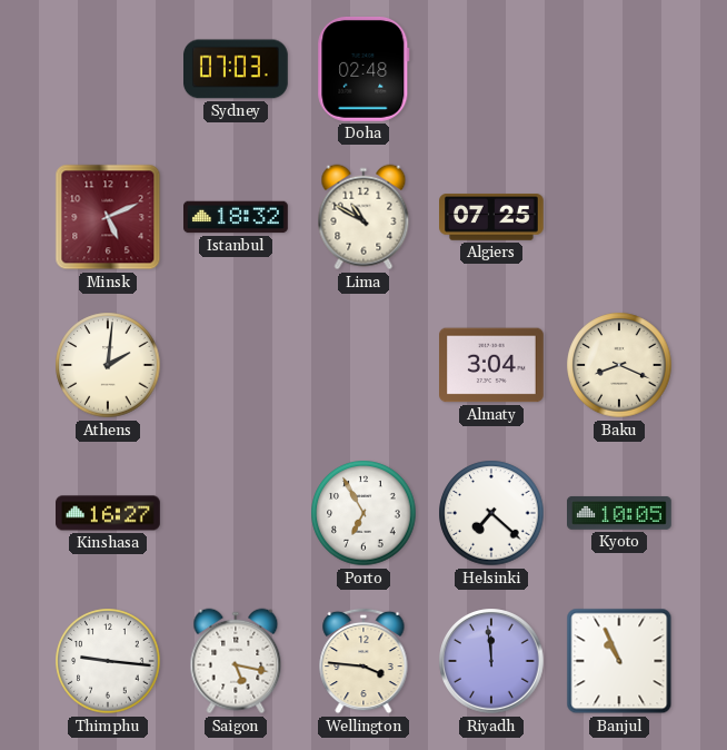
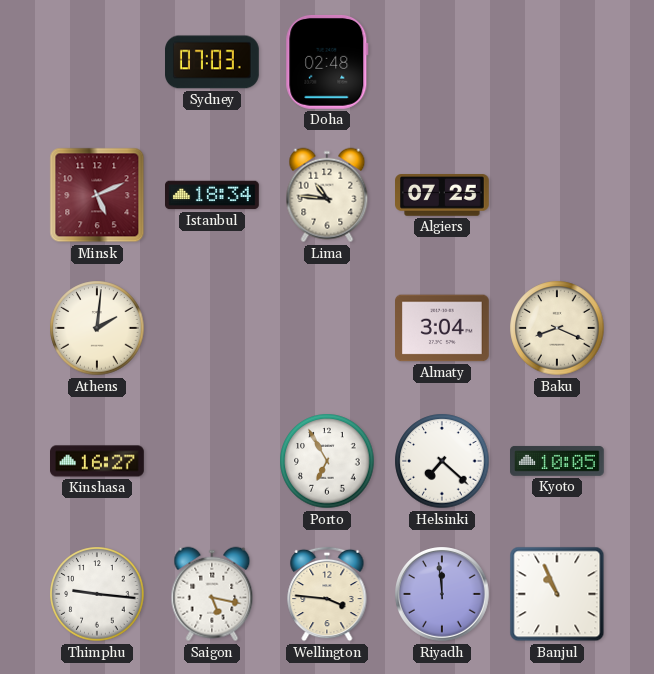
Istanbul: 18:32 -> 18:34
Lima: 10:50 -> 10:46
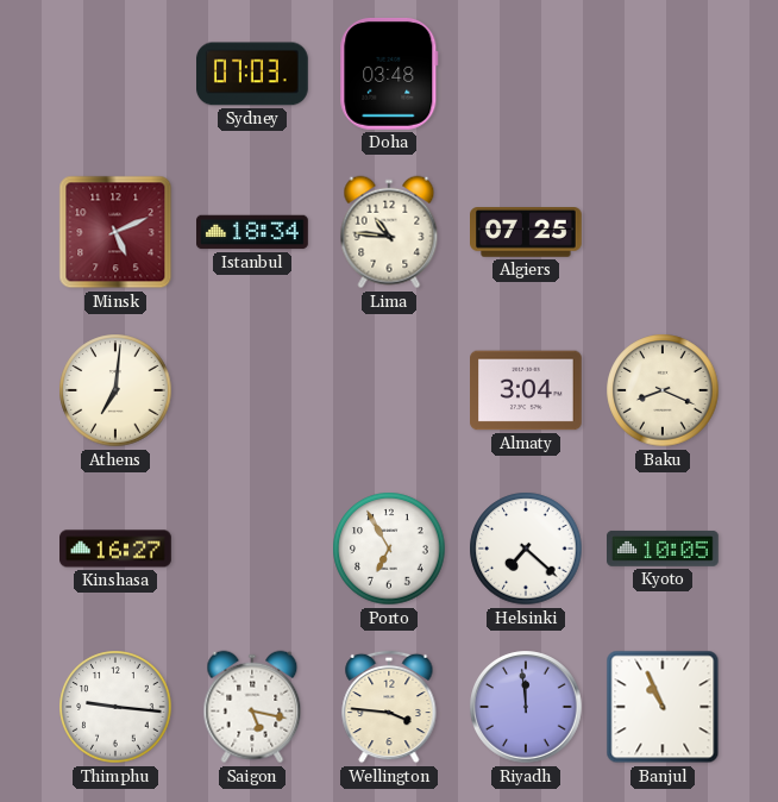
Doha: 02:48 -> 03:48
Athens: 2:01 -> 7:01
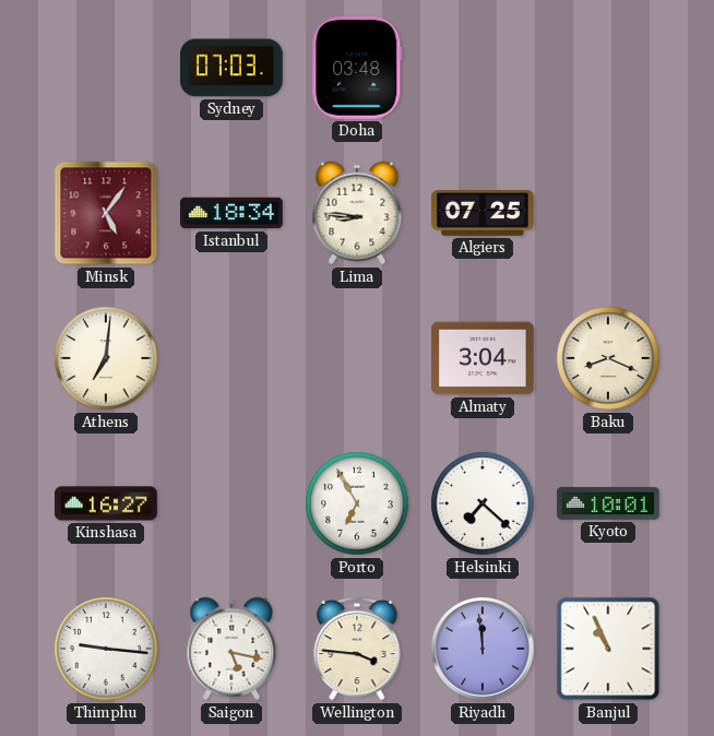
Minsk: 5:11 -> 5:06
Lima: 10:46 -> 8:46
Kyoto: 10:05 -> 10:01
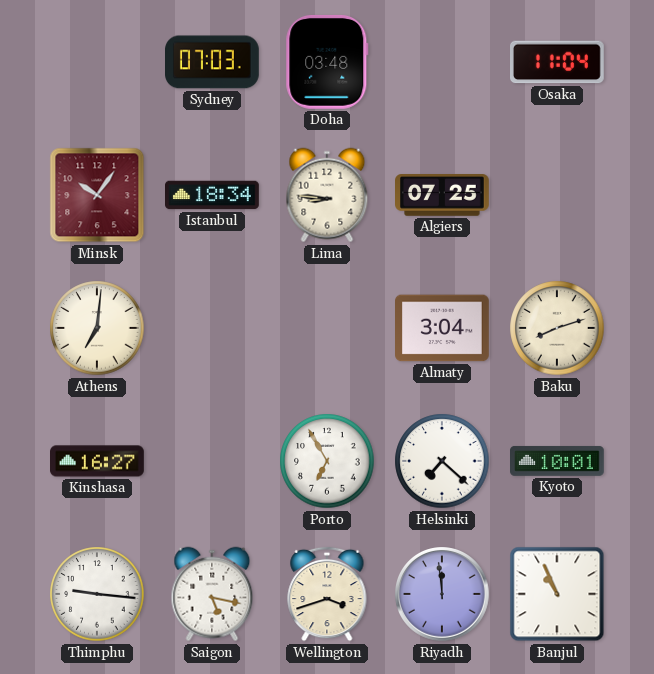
Osaka: none -> 11:04
Minsk: 5:06 -> 10:06
Baku: 8:19 -> 8:12
Wellington: 3:46 -> 3:42
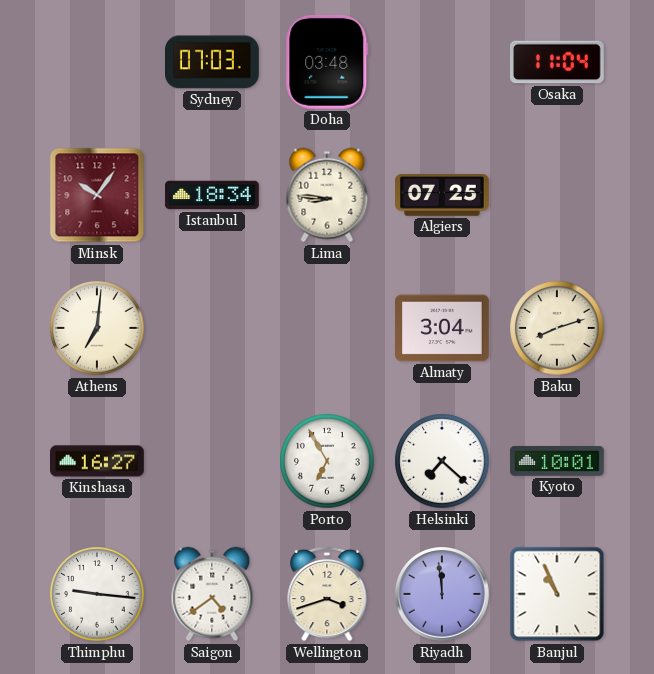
Saigon: 5:17 -> 4:39
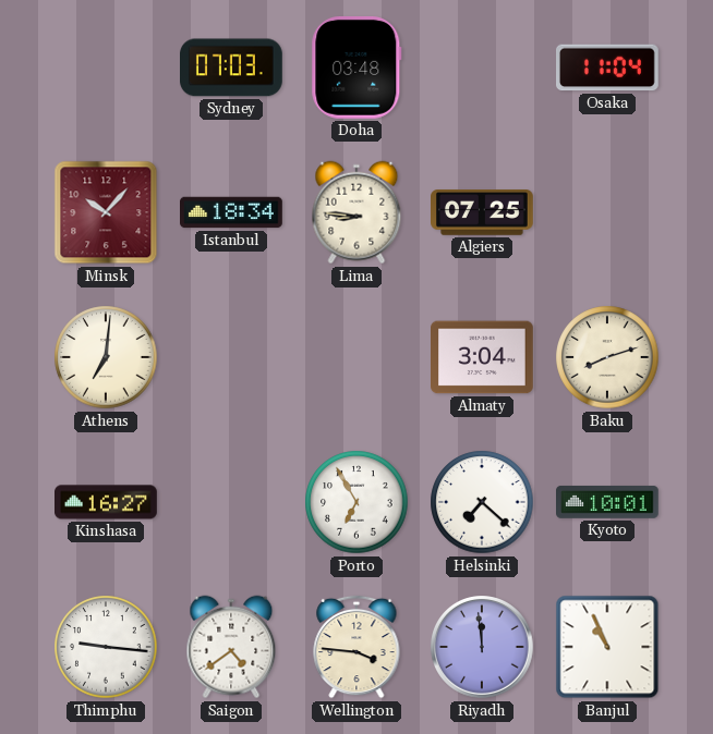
Minsk: 10:06 -> 10:07
Wellington: 3:42 -> 3:46
